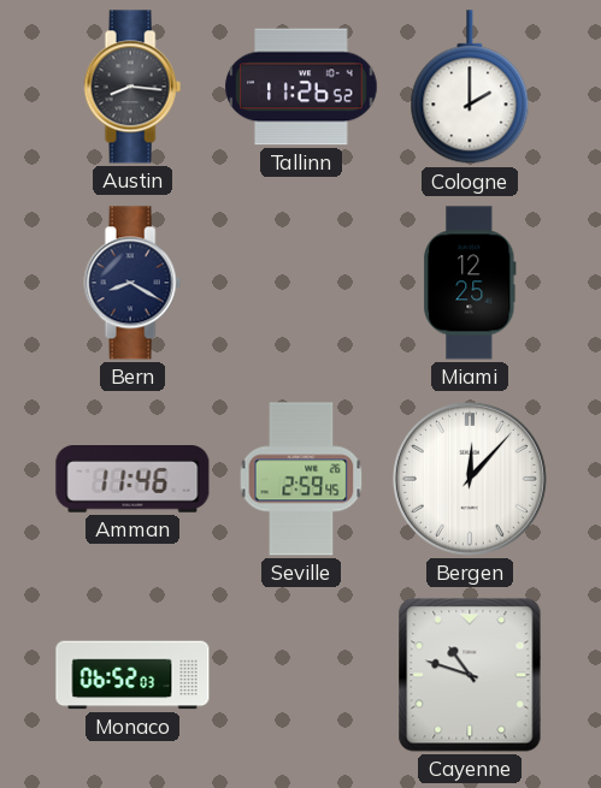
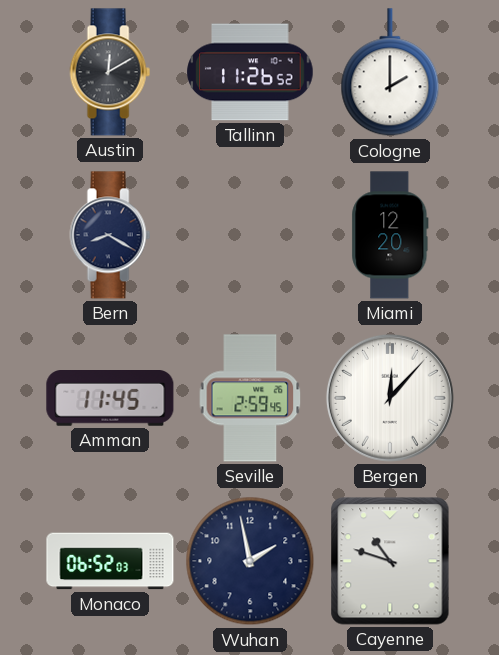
Austin: 8:16 -> 12:10
Miami: 12:25 -> 12:20
Amman: 11:46 -> 11:45
Wuhan: none -> 1:58
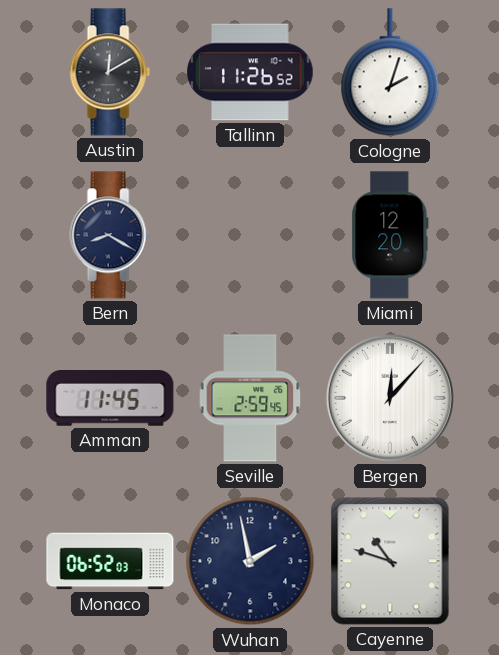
Cologne: 2:00 -> 2:03
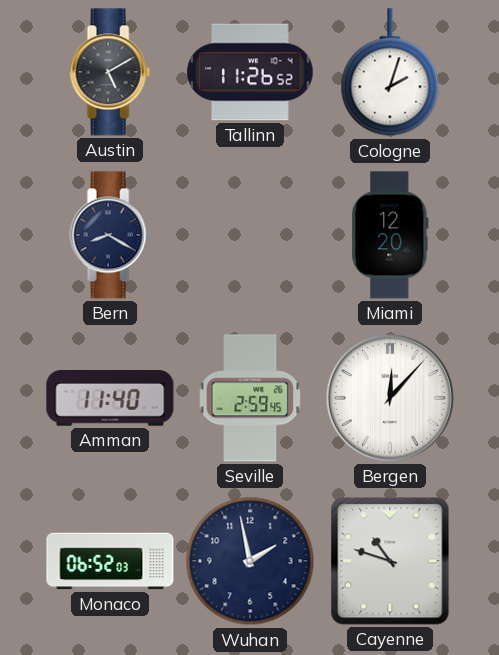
Austin: 12:10 -> 5:10
Amman: 11:45 -> 11:40
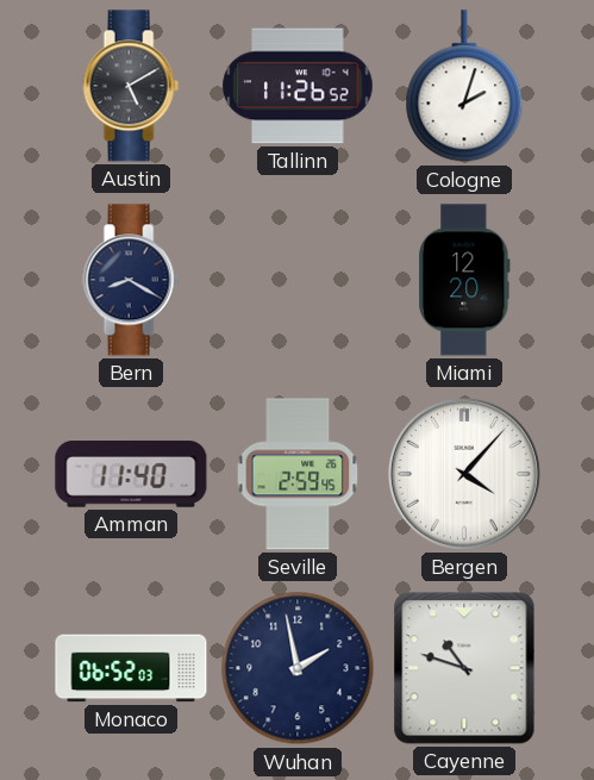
Bergen: 12:07 -> 4:07
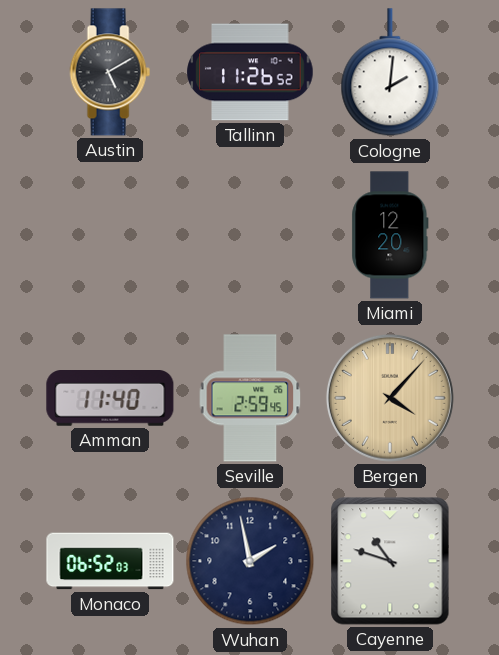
Cologne: 2:03 -> 2:01
Bern: 8:20 -> none
Bergen dial: white -> champagne
